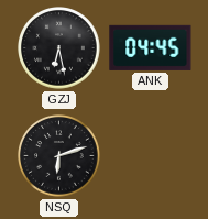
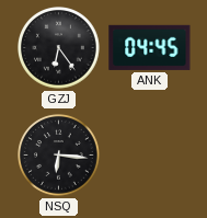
GZJ: 6:28 -> 6:24
NSQ: 6:12 -> 6:16
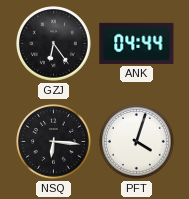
ANK: 04:45 -> 04:44
PFT: none -> 4:03
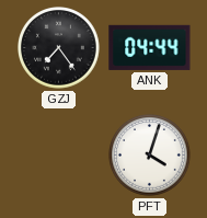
GZJ: 6:24 -> 7:24
NSQ: 6:16 -> none
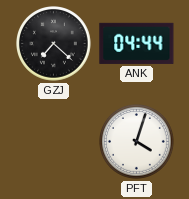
GZJ: 7:24 -> 7:22
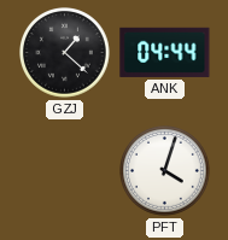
GZJ: 7:22 -> 1:22
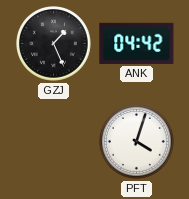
GZJ: 1:22 -> 1:26
ANK: 04:44 -> 04:42
